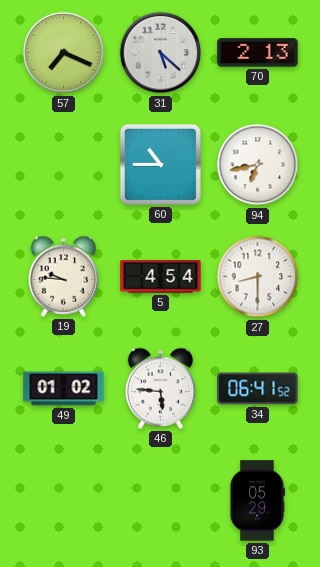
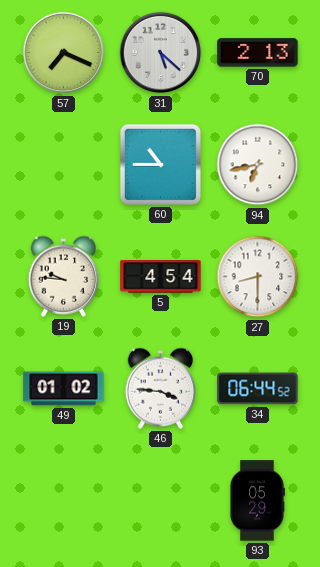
46: 5:46 -> 3:46
34: 06:41 -> 06:44
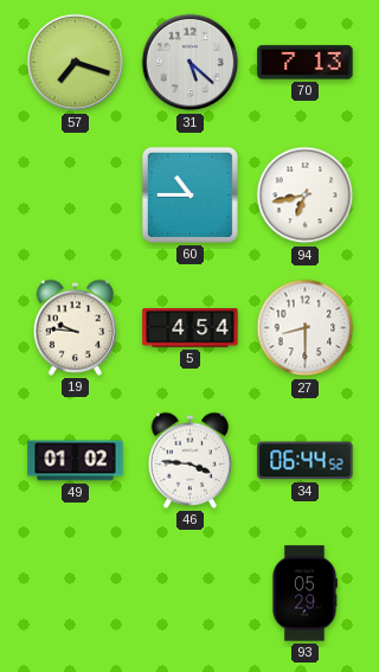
57: 7:19 -> 7:18
70: 2:13 -> 7:13
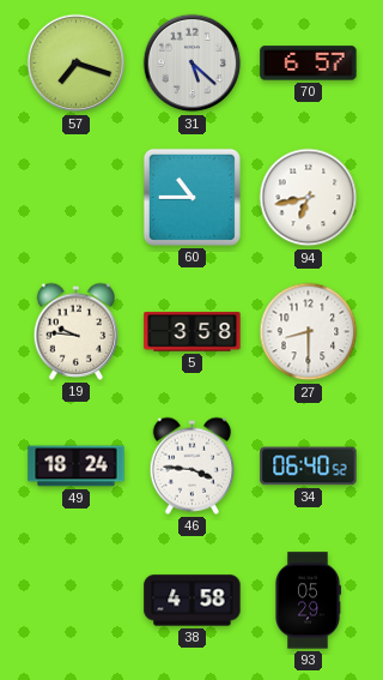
70: 7:13 -> 6:57
5: 4:54 -> 3:58
49: 01:02 -> 18:24
34: 06:44 -> 06:40
38: none -> 4:58
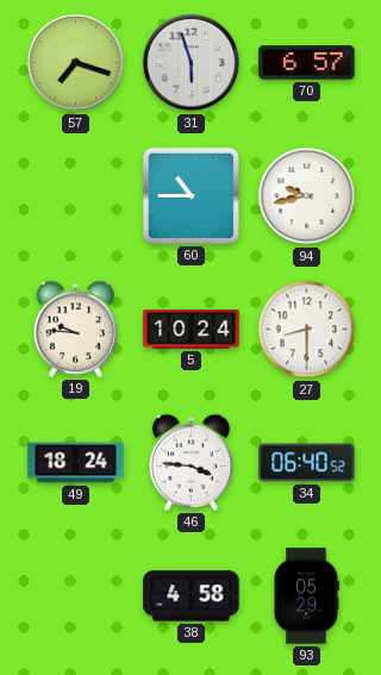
31: 5:22 -> 5:57
94: 6:43 -> 9:43
5: 3:58 -> 10:24
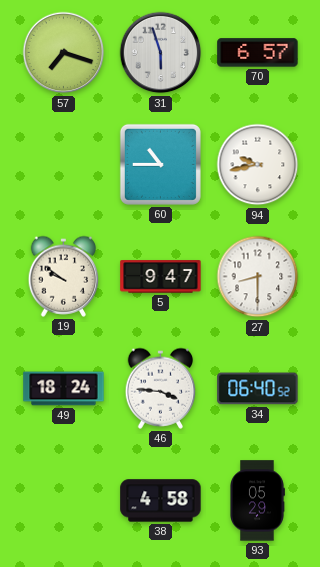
19: 9:46 -> 9:51
5: 10:24 -> 9:47
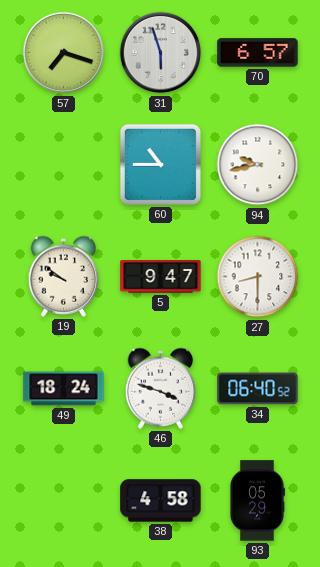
46: 3:46 -> 3:48
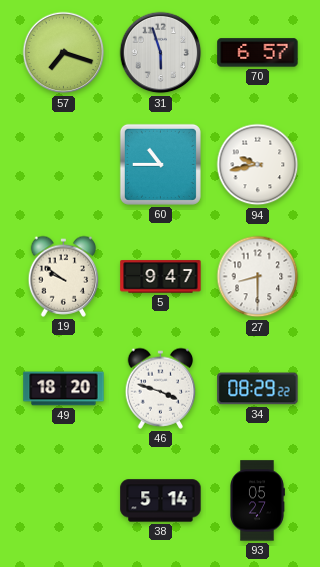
49: 18:24 -> 18:20
34: 06:40 -> 08:29
38: 4:58 -> 5:14
93: 05:29 -> 05:27
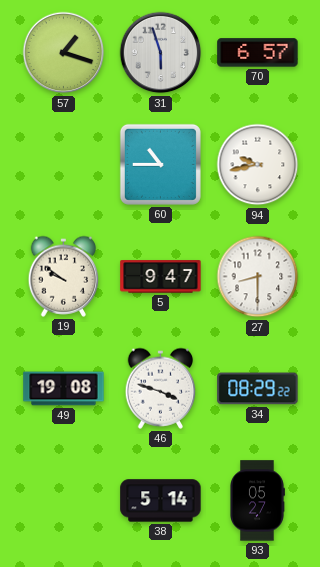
57: 7:18 -> 1:18
49: 18:20 -> 19:08
